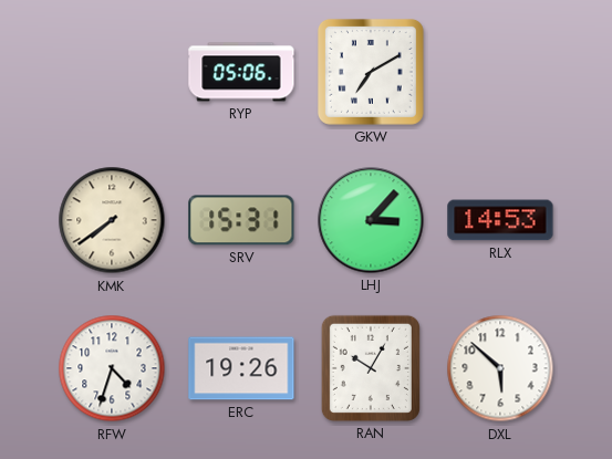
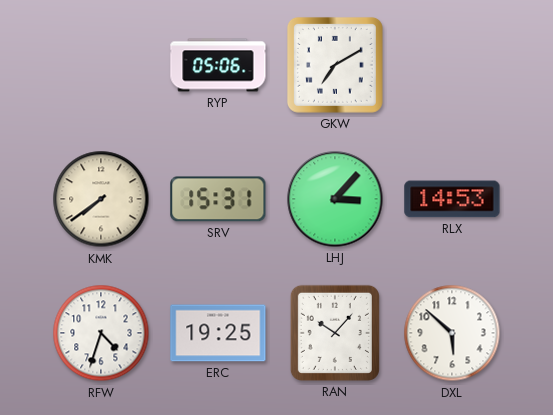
ERC: 19:26 -> 19:25
RAN: 10:05 -> 10:07
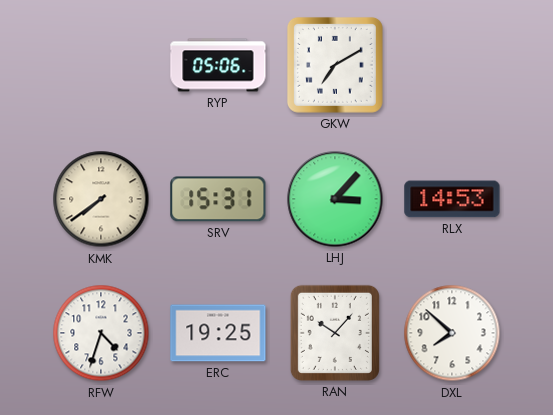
DXL: 5:52 -> 7:52
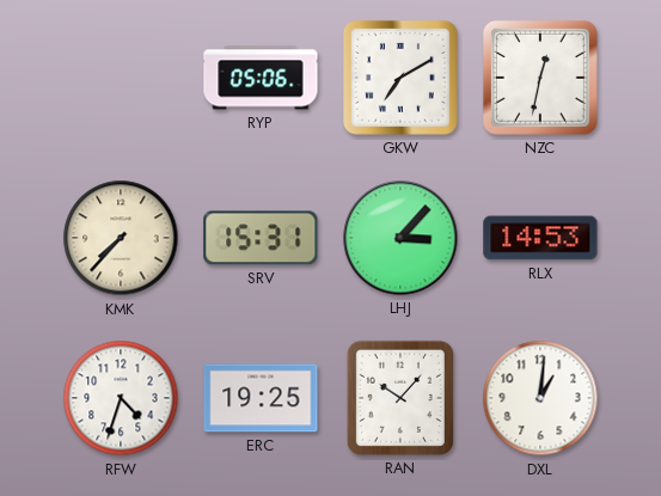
NZC: none -> 12:32
KMK: 7:39 -> 7:37
DXL: 7:52 -> 1:01
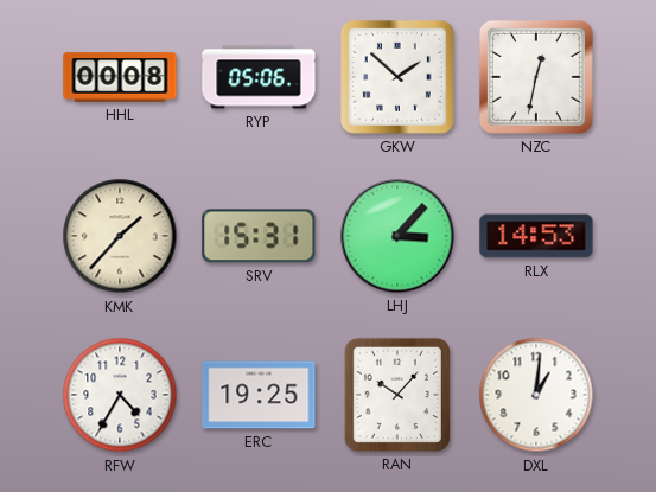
HHL: none -> 00:08
GKW: 7:10 -> 1:52
KMK: 7:37 -> 1:37
RFW: 4:33 -> 4:35
